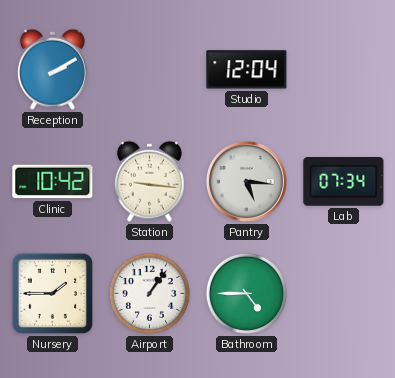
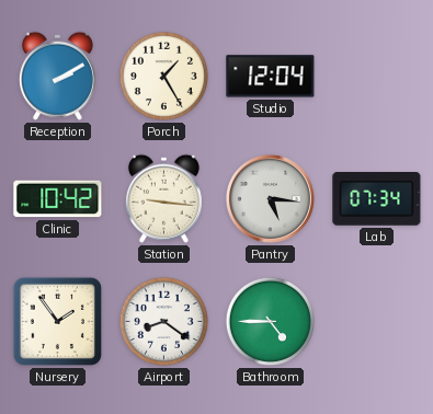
Porch: none -> 1:25
Nursery: 1:45 -> 1:54
Airport: 1:06 -> 8:21
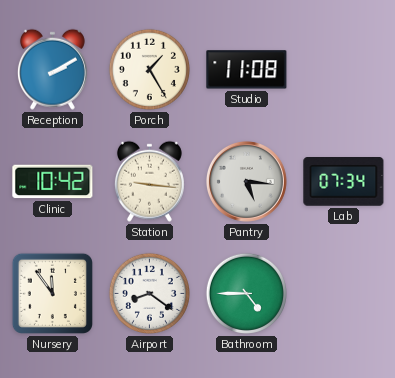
Studio: 12:04 -> 11:08
Nursery: 1:54 -> 11:54
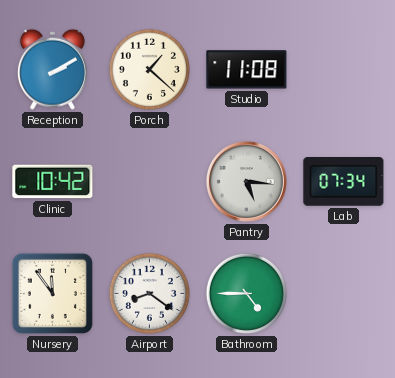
Porch: 1:25 -> 1:22
Station: 9:16 -> none
